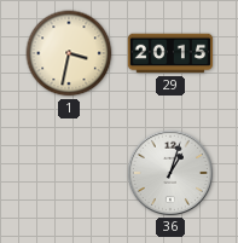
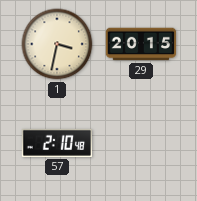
57: none -> 2:10
36: 1:03 -> none
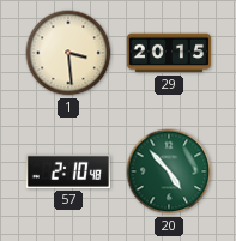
1: 3:32 -> 3:29
20: none -> 4:53
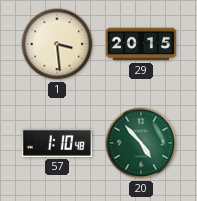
57: 2:10 -> 1:10
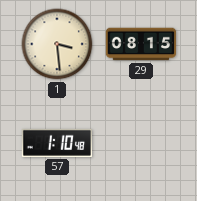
29: 20:15 -> 08:15
20: 4:53 -> none
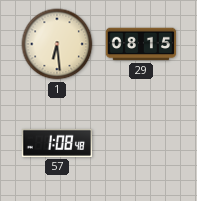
1: 3:29 -> 6:29
57: 1:10 -> 1:08
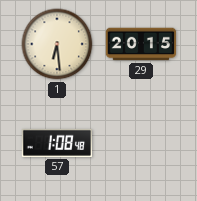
29: 08:15 -> 20:15
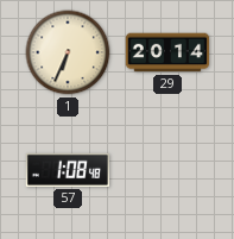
1: 6:29 -> 6:34
29: 20:15 -> 20:14
